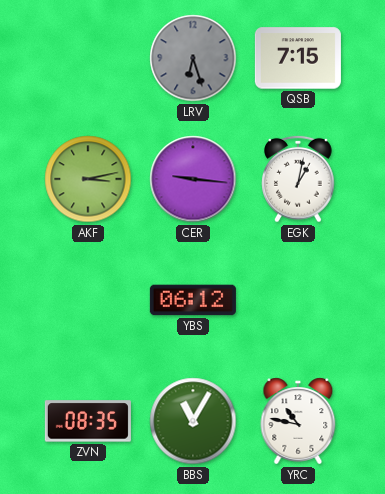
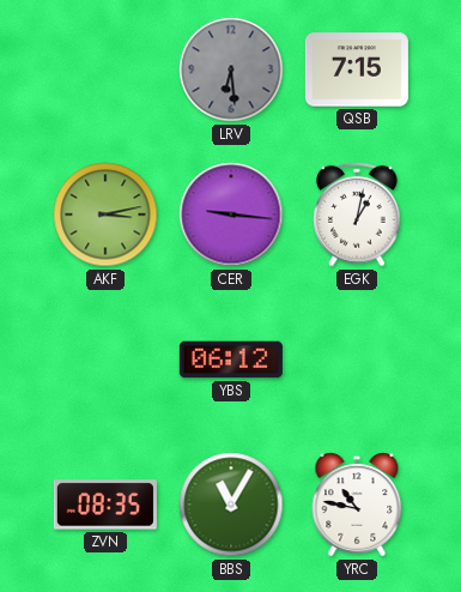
LRV: 6:27 -> 6:29
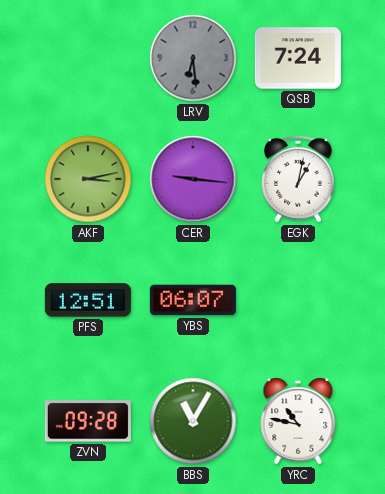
QSB: 7:15 -> 7:24
PFS: none -> 12:51
YBS: 06:12 -> 06:07
ZVN: 08:35 -> 09:28
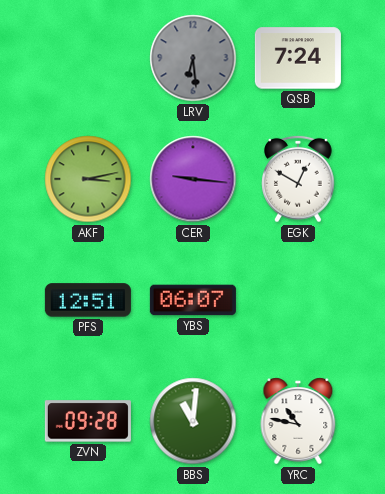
EGK: 1:02 -> 12:50
BBS: 11:05 -> 11:01
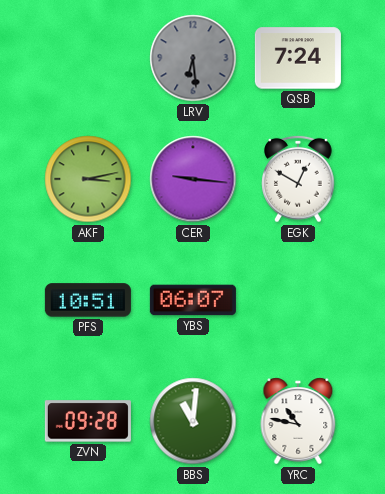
PFS: 12:51 -> 10:51
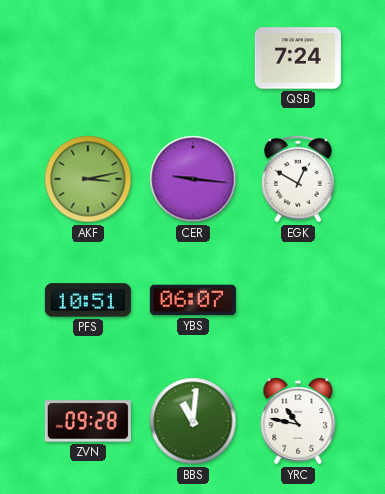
LRV: 6:29 -> none
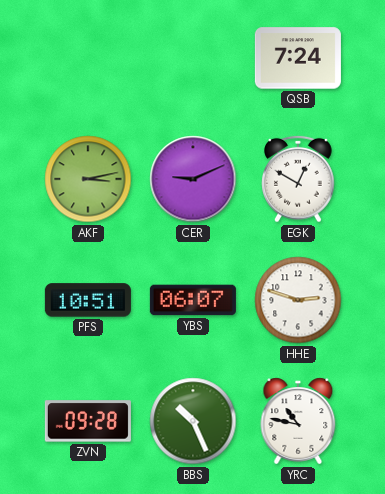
CER: 9:16 -> 9:11
HHE: none -> 2:48
BBS: 11:01 -> 10:26
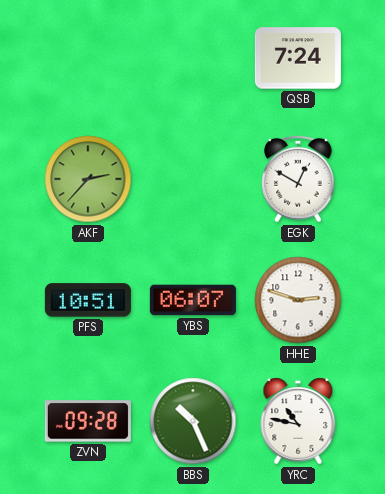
AKF: 3:13 -> 2:37
CER: 9:11 -> none
